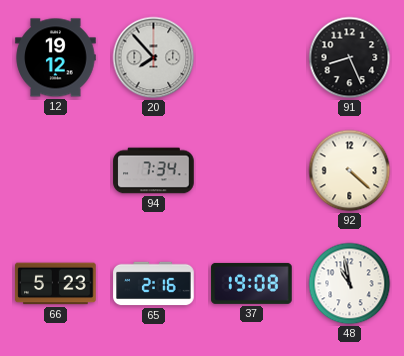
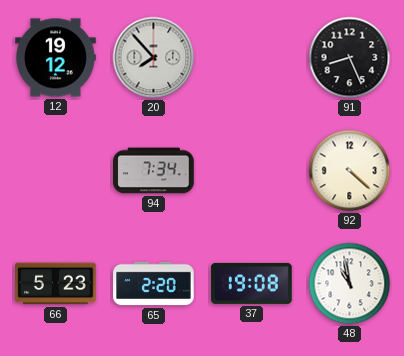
65: 2:16 -> 2:20
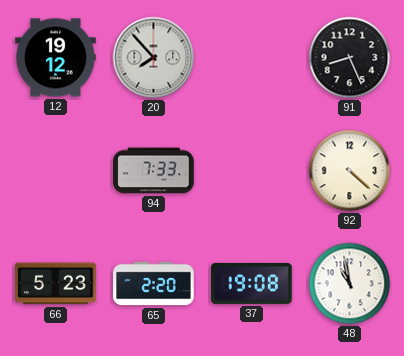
94: 7:34 -> 7:33
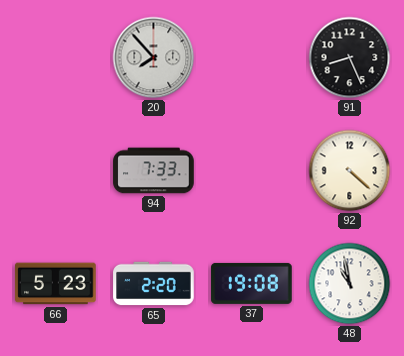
12: 19:12 -> none
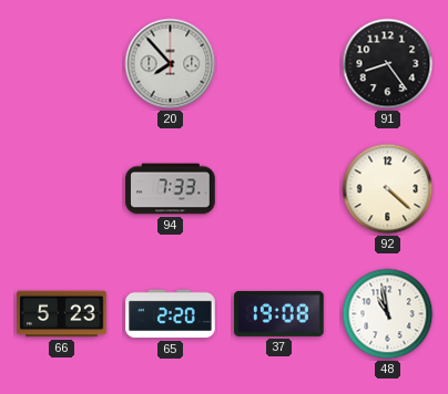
91: 8:26 -> 8:24
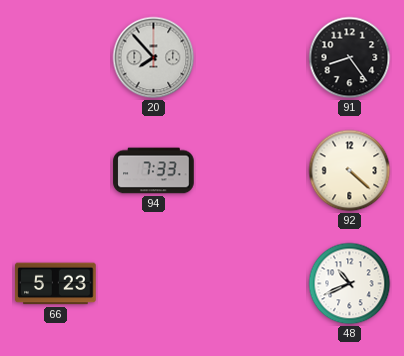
65: 2:20 -> none
37: 19:08 -> none
48: 10:58 -> 10:41
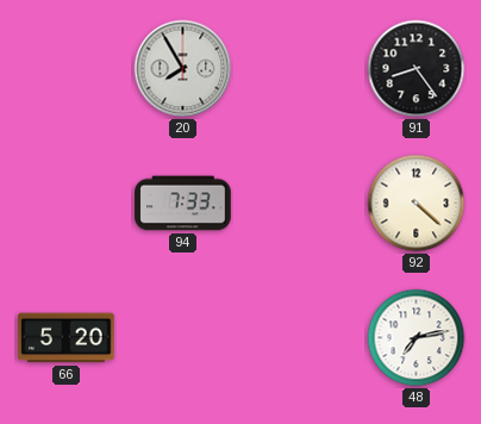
20: 7:53 -> 7:55
66: 5:23 -> 5:20
48: 10:41 -> 7:13
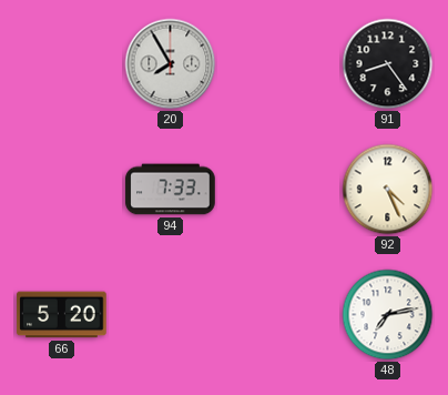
92: 4:22 -> 4:26
